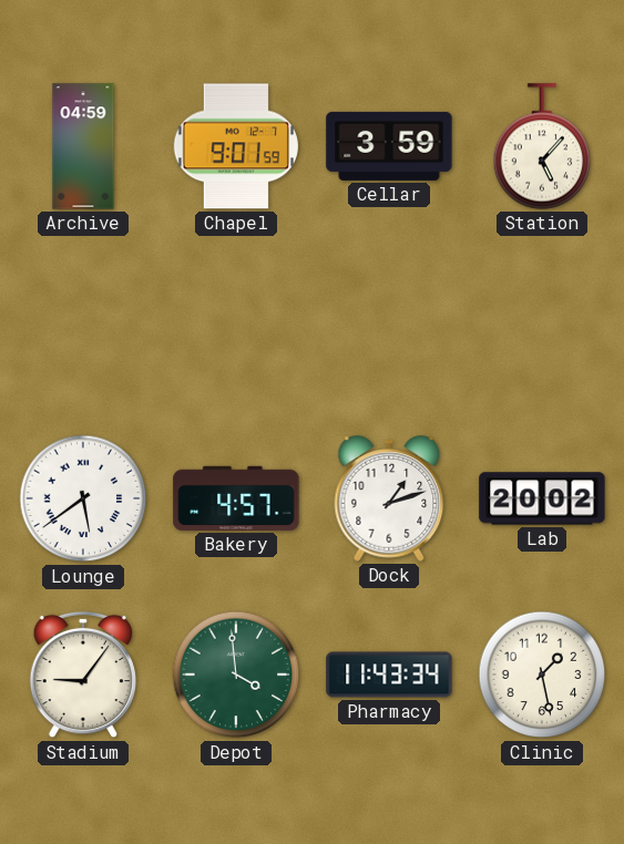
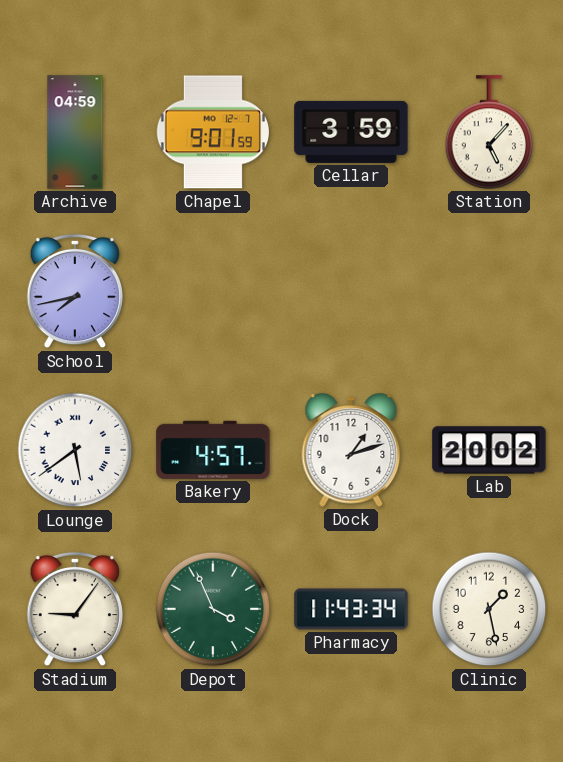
School: none -> 7:43
Depot: 3:59 -> 3:56
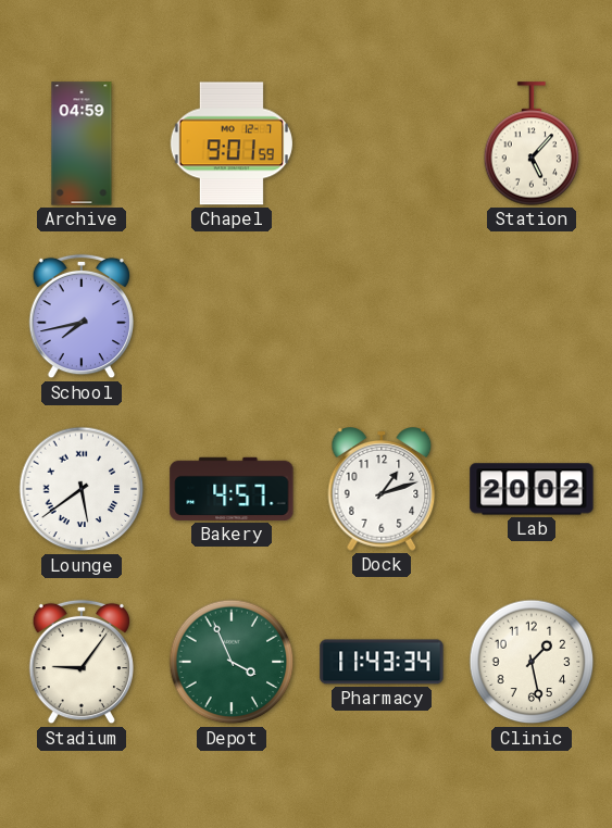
Cellar: 3:59 -> none
